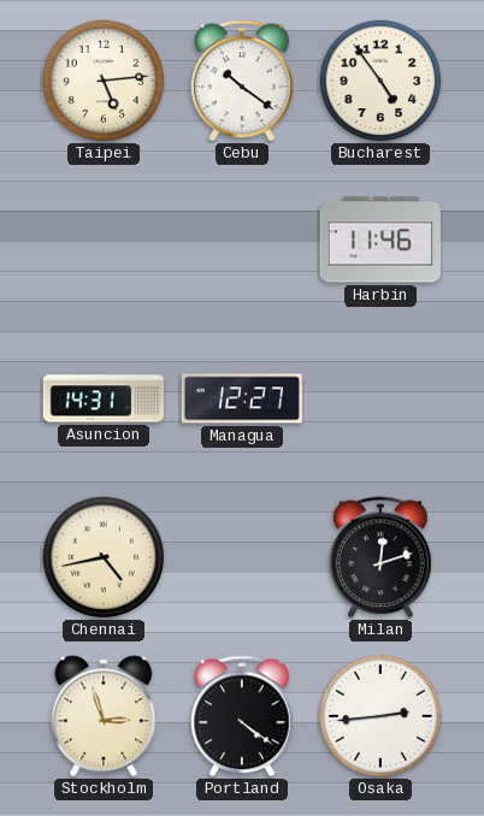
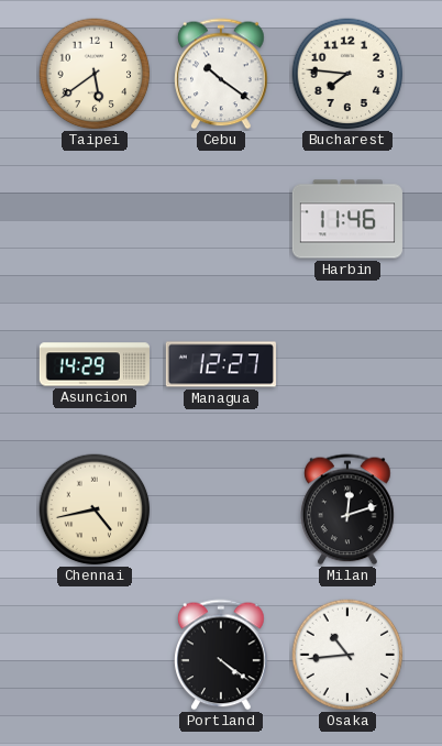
Taipei: 5:14 -> 5:39
Bucharest: 4:54 -> 7:46
Asuncion: 14:31 -> 14:29
Stockholm: 2:57 -> none
Osaka: 2:44 -> 10:44
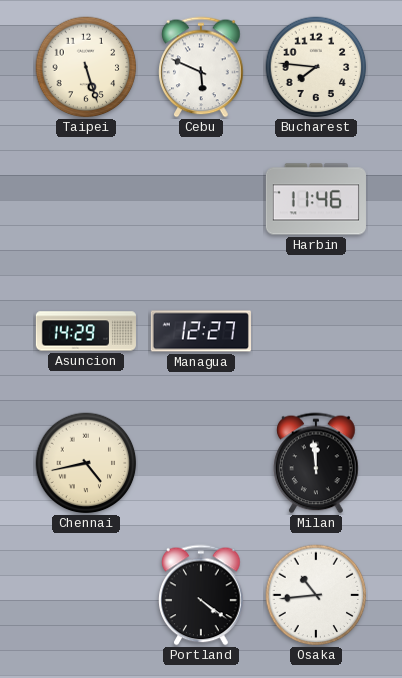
Taipei: 5:39 -> 5:27
Cebu: 10:21 -> 5:49
Milan: 12:12 -> 11:59
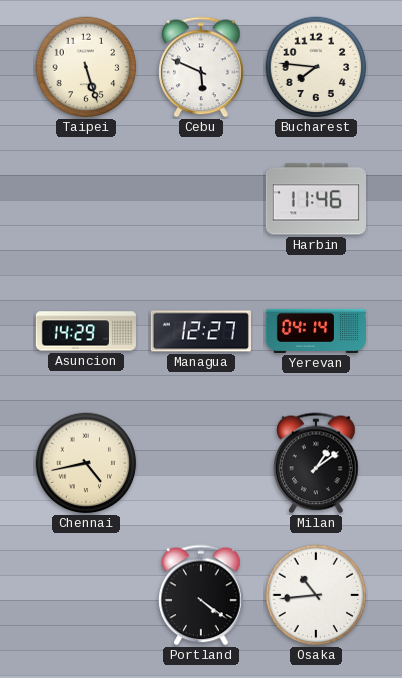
Yerevan: none -> 04:14
Milan: 11:59 -> 1:09
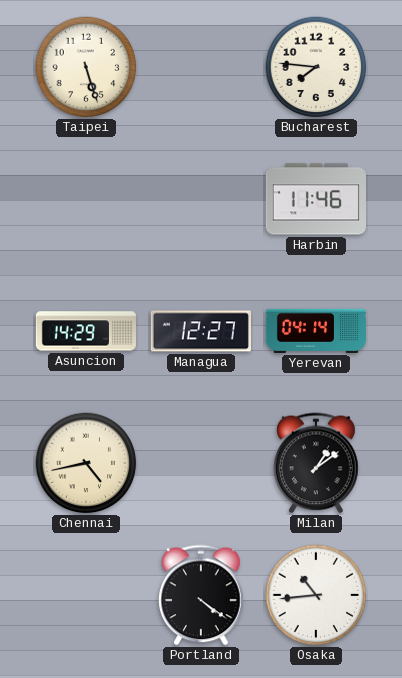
Cebu: 5:49 -> none
